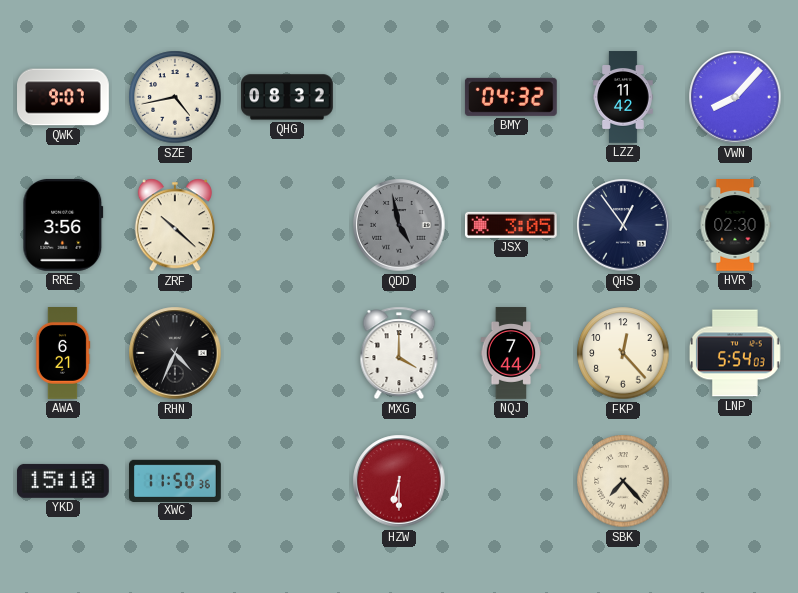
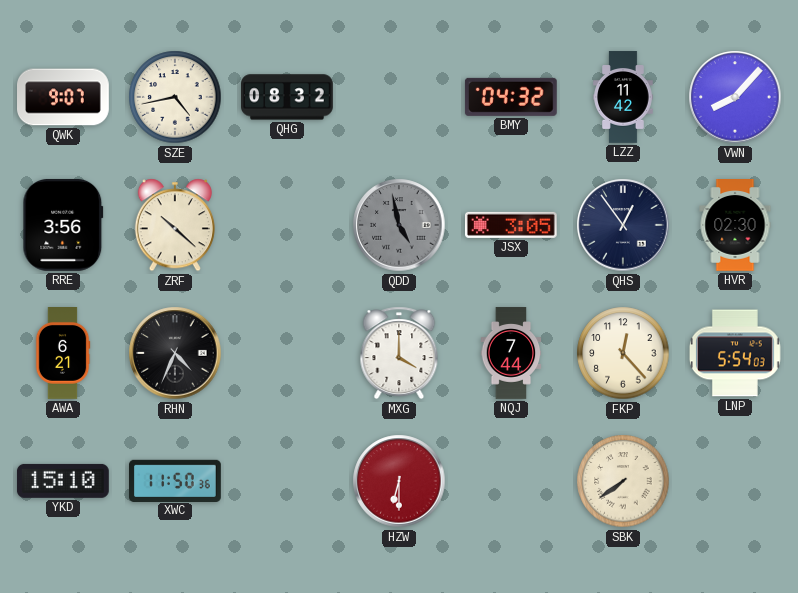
SBK: 7:23 -> 7:39
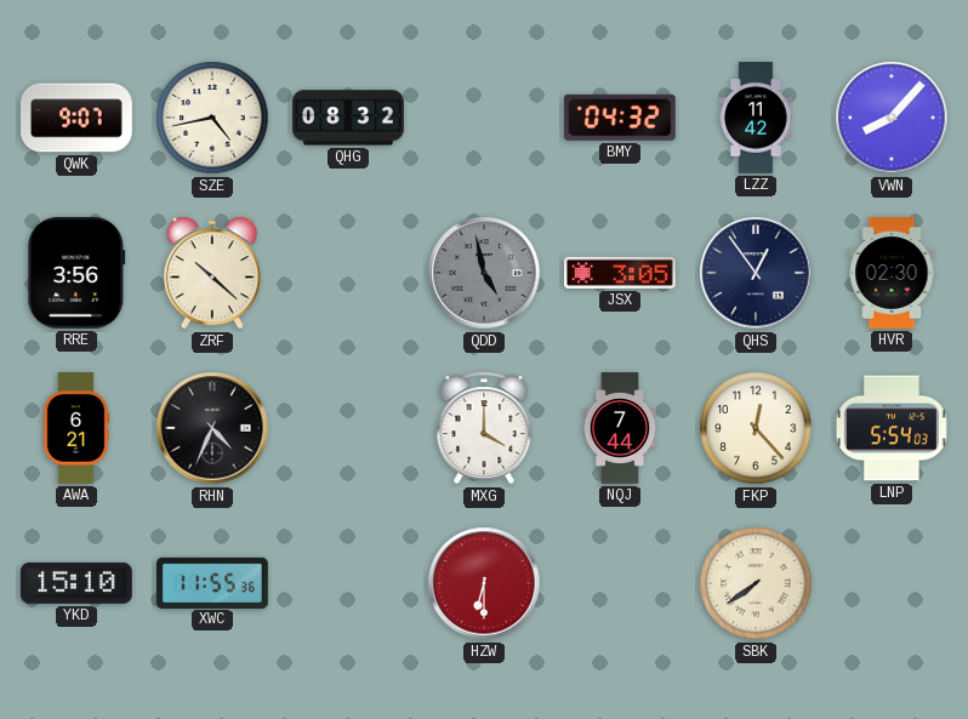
XWC: 11:50 -> 11:55
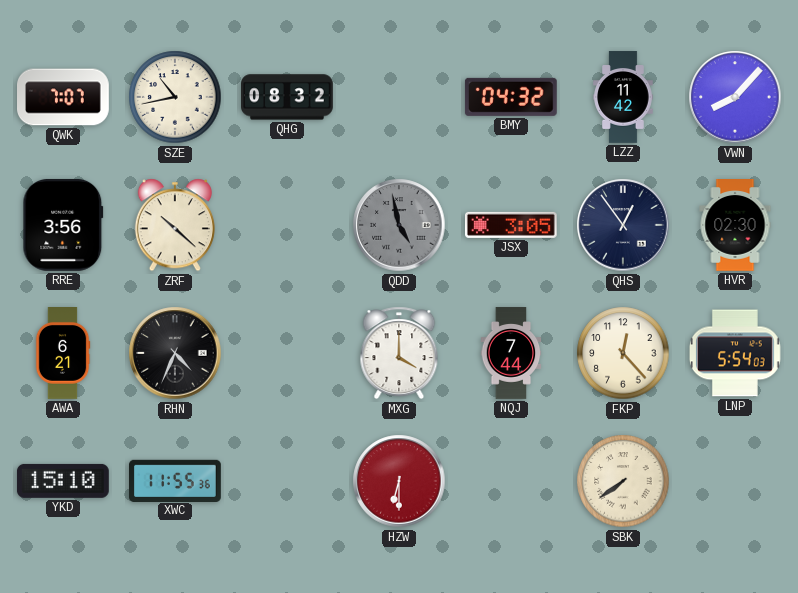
QWK: 9:07 -> 7:07
SZE: 4:43 -> 10:43
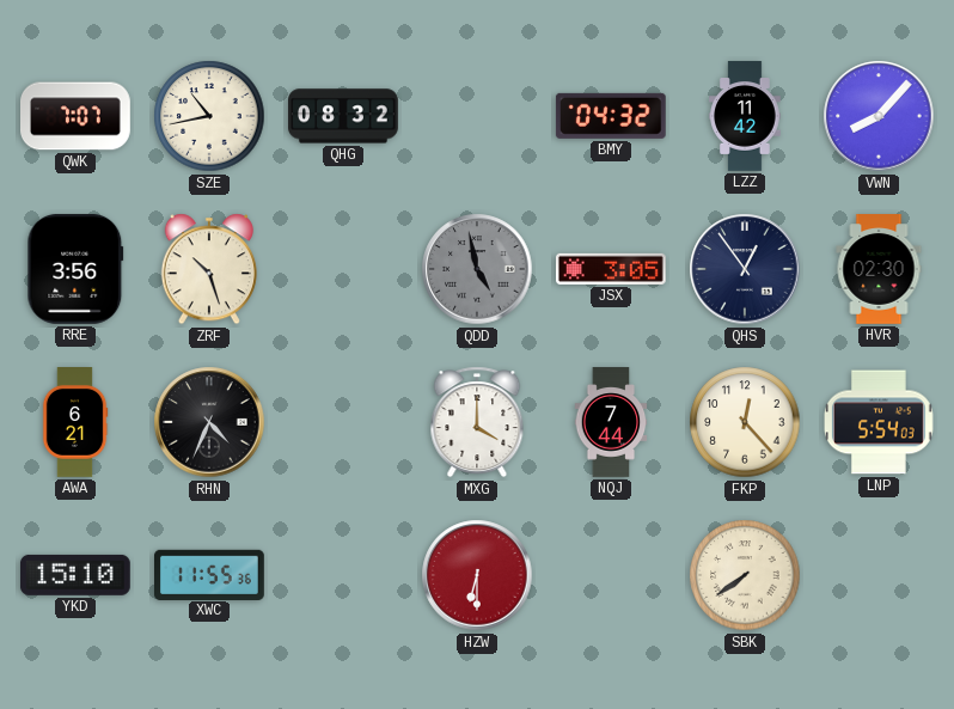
ZRF: 10:22 -> 10:27
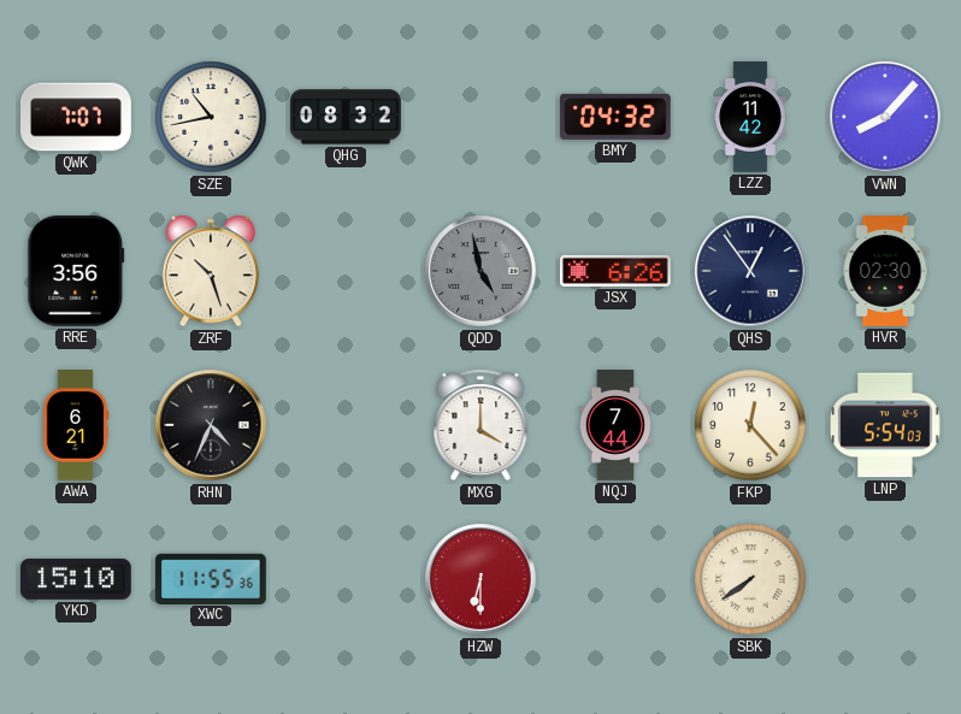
JSX: 3:05 -> 6:26
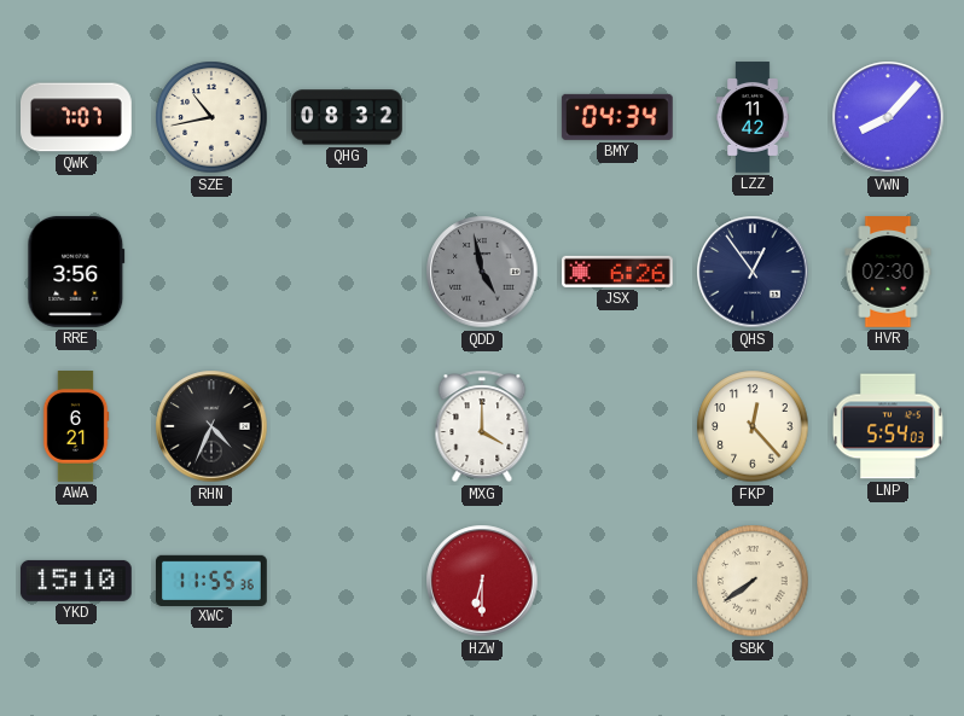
BMY: 04:32 -> 04:34
ZRF: 10:27 -> none
NQJ: 7:44 -> none
